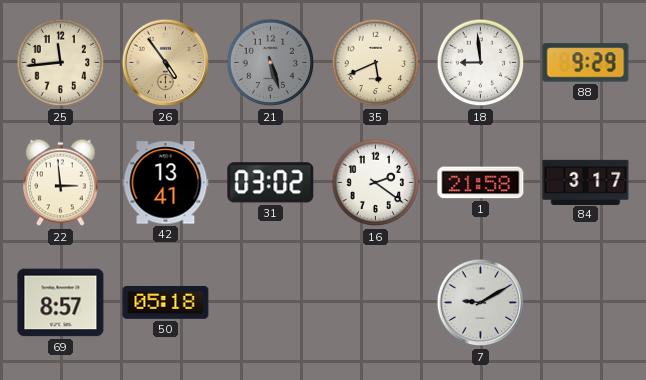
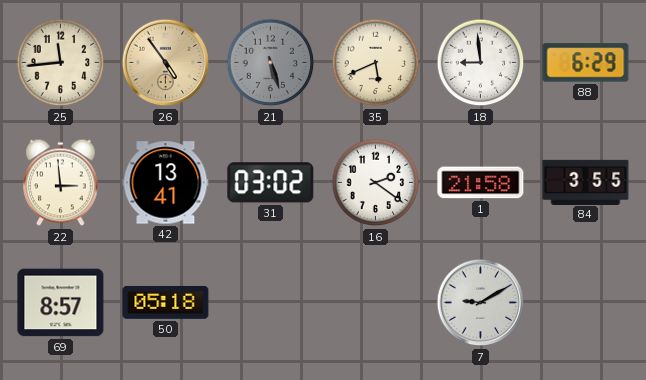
88: 9:29 -> 6:29
84: 3:17 -> 3:55
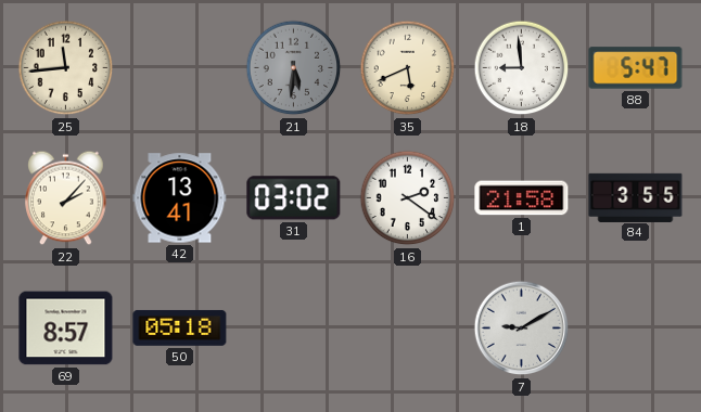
26: 4:54 -> none
21: 5:27 -> 5:31
88: 6:29 -> 5:47
22: 2:59 -> 2:07
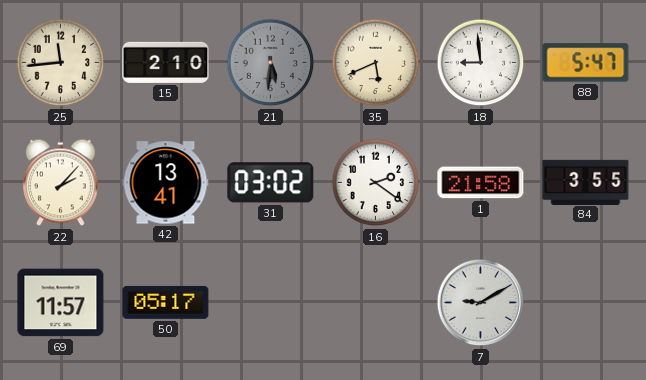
15: none -> 2:10
69: 8:57 -> 11:57
50: 05:18 -> 05:17
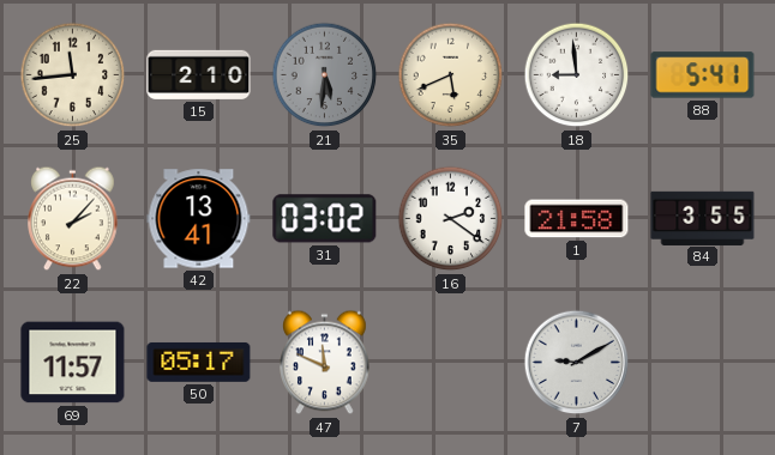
88: 5:47 -> 5:41
47: none -> 11:49
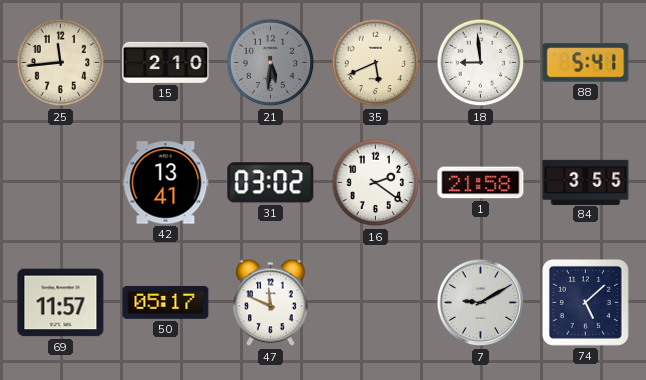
22: 2:07 -> none
74: none -> 5:08
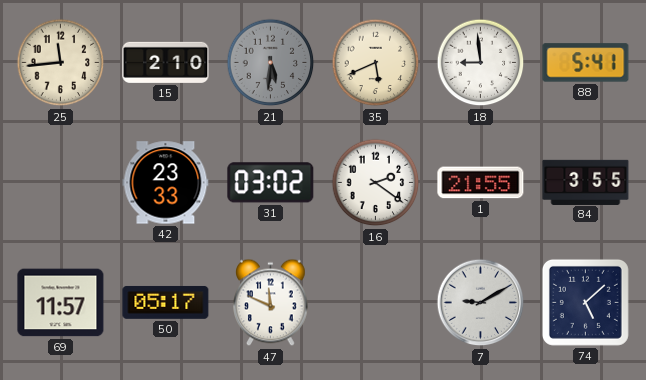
42: 13:41 -> 23:33
1: 21:58 -> 21:55
